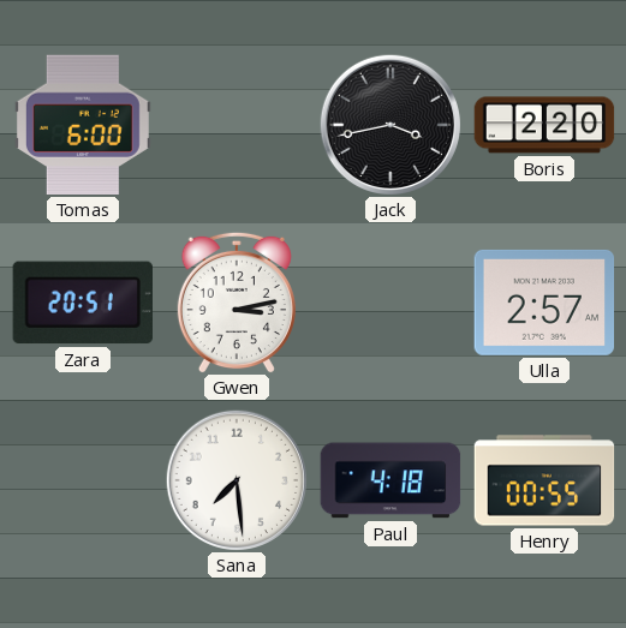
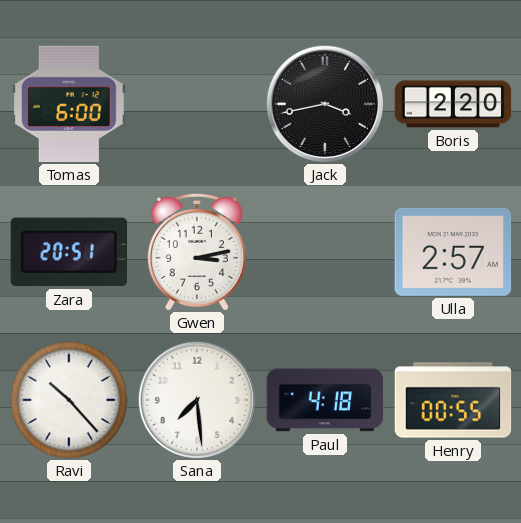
Ravi: none -> 10:23
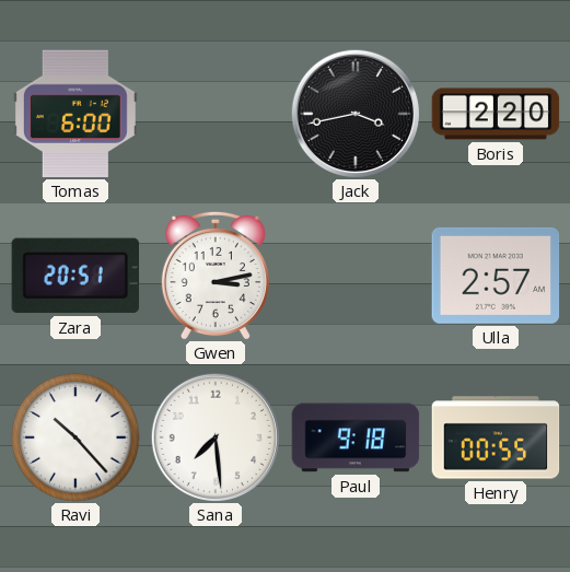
Paul: 4:18 -> 9:18
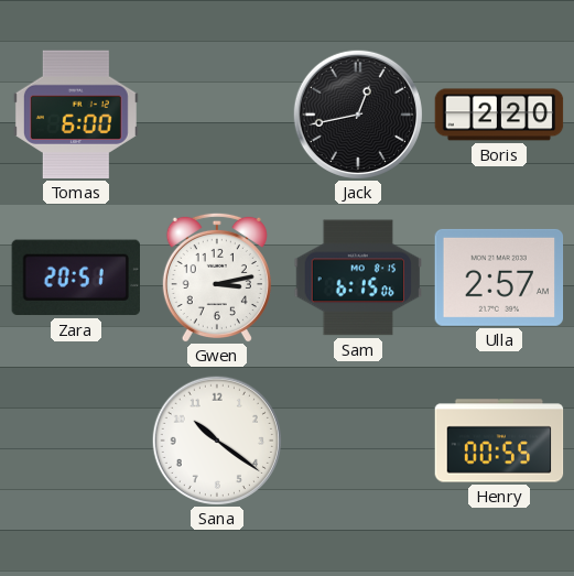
Jack: 3:43 -> 12:43
Sam: none -> 6:15
Ravi: 10:23 -> none
Sana: 7:29 -> 10:21
Paul: 9:18 -> none
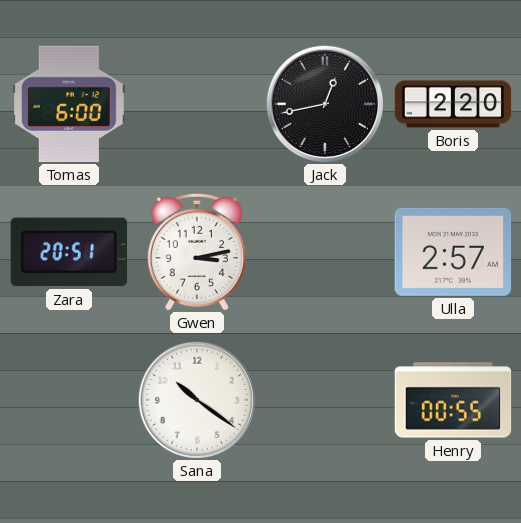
Sam: 6:15 -> none
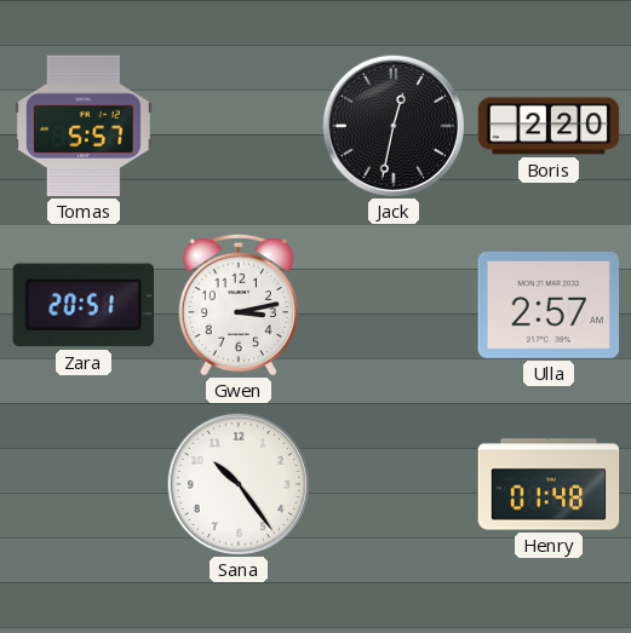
Tomas: 6:00 -> 5:57
Jack: 12:43 -> 12:32
Sana: 10:21 -> 10:24
Henry: 00:55 -> 01:48
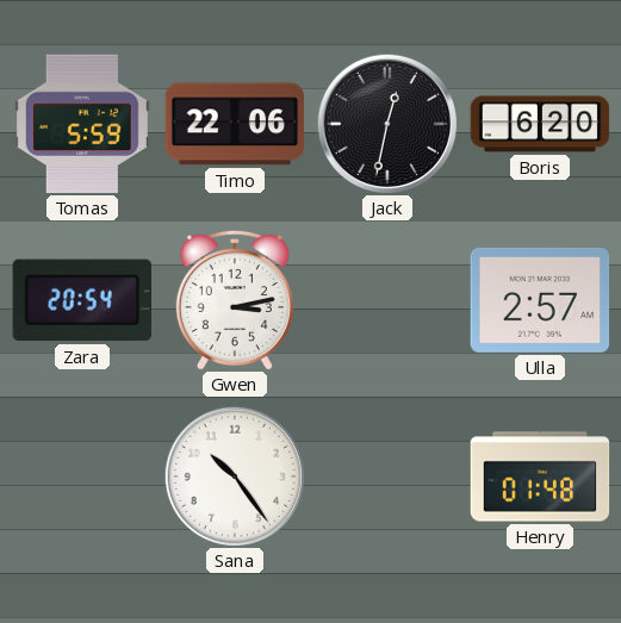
Tomas: 5:57 -> 5:59
Timo: none -> 22:06
Boris: 2:20 -> 6:20
Zara: 20:51 -> 20:54
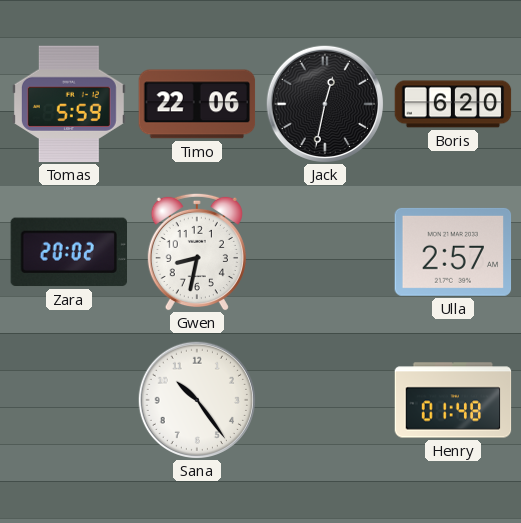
Zara: 20:54 -> 20:02
Gwen: 3:13 -> 8:32
